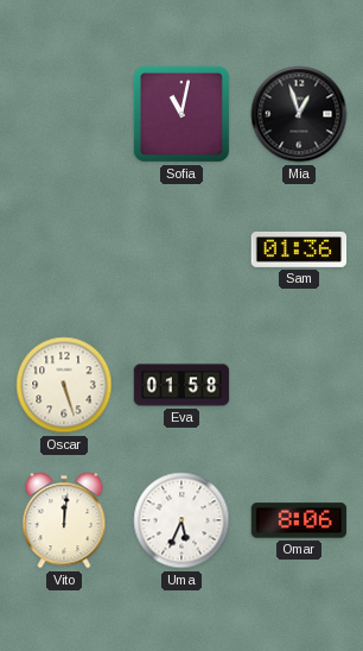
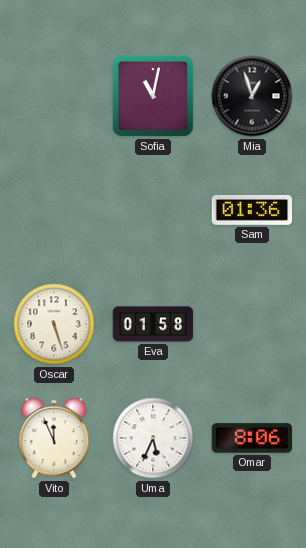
Vito: 12:01 -> 11:56
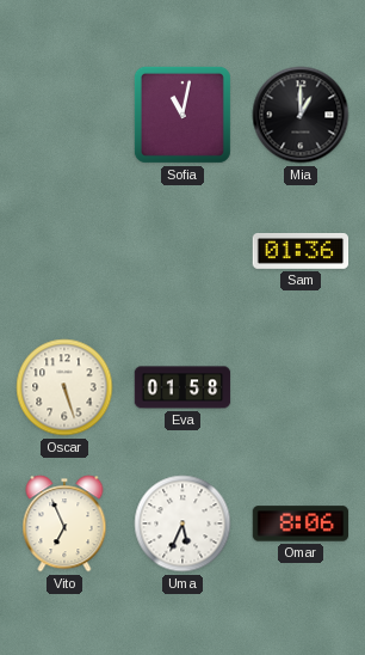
Mia: 12:57 -> 1:00
Vito: 11:56 -> 6:56
